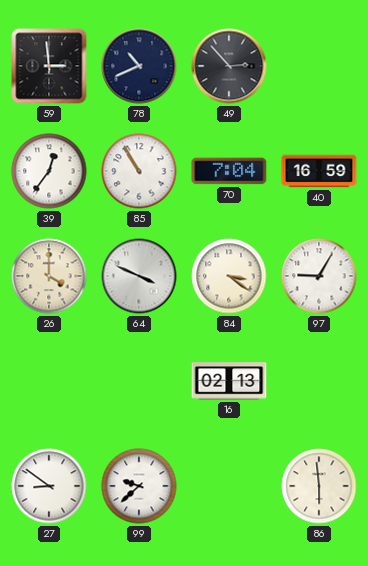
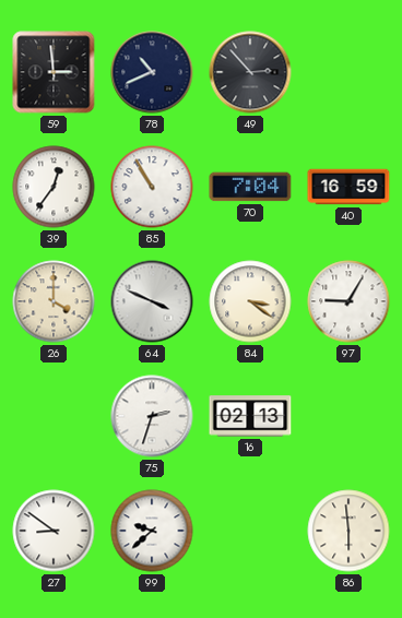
75: none -> 2:33
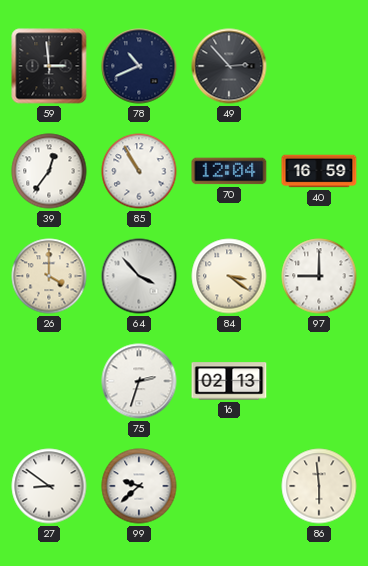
70: 7:04 -> 12:04
64: 3:49 -> 3:53
97: 9:05 -> 9:00
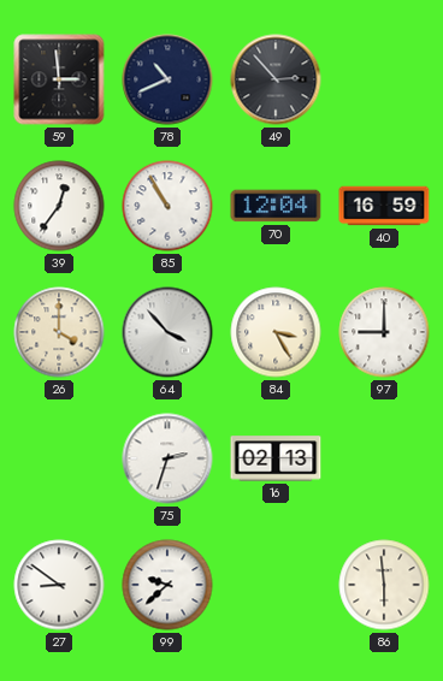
84: 3:21 -> 3:25
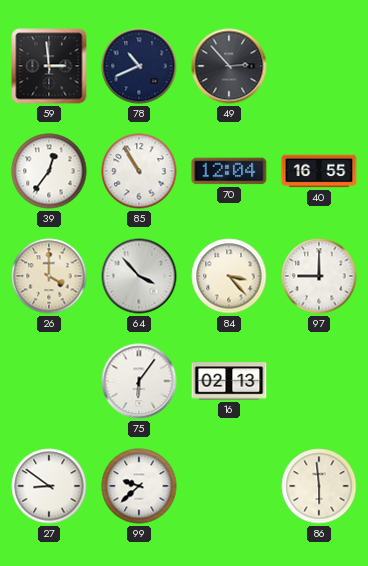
40: 16:59 -> 16:55
84: 3:25 -> 3:23
75: 2:33 -> 6:06
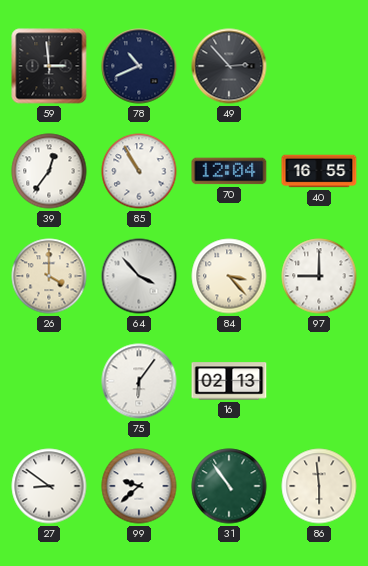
31: none -> 10:54
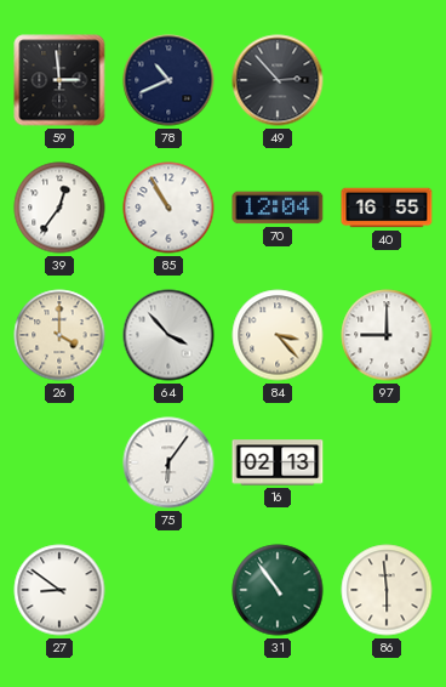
99: 9:38 -> none
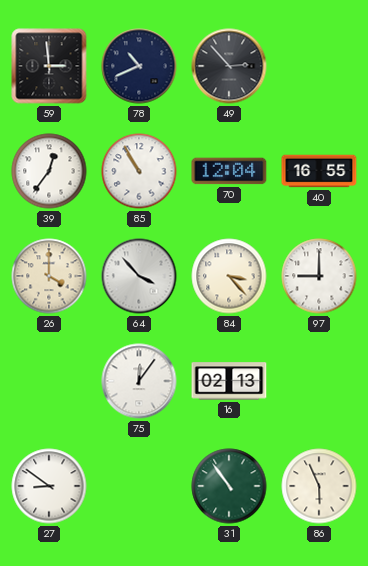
75: 6:06 -> 12:06
86: 5:59 -> 5:56
